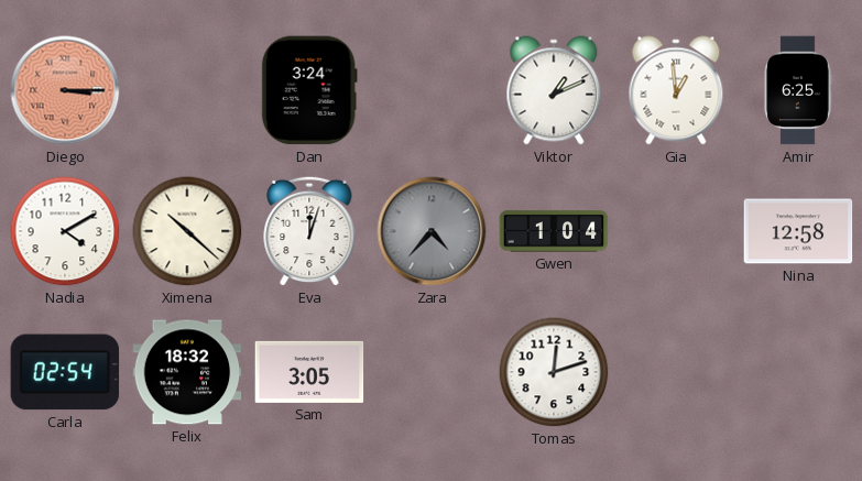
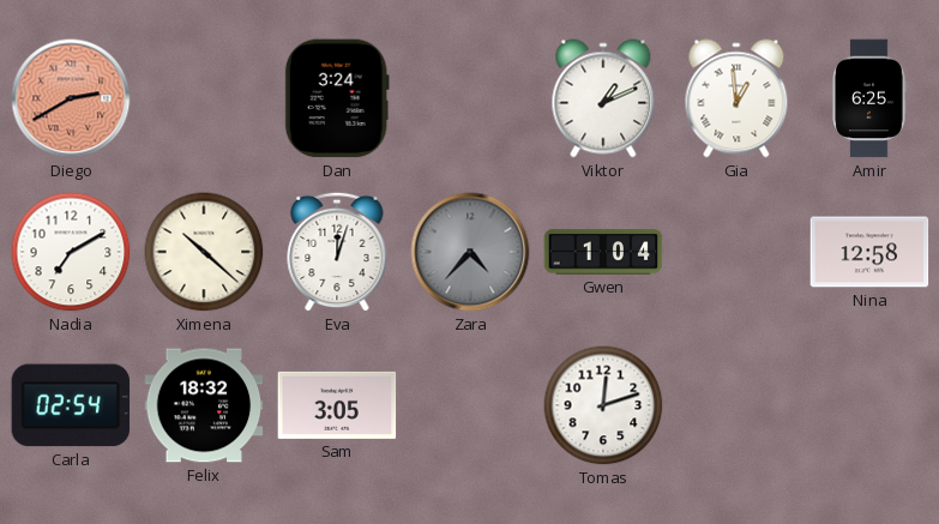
Diego: 3:15 -> 2:40
Nadia: 4:10 -> 7:10
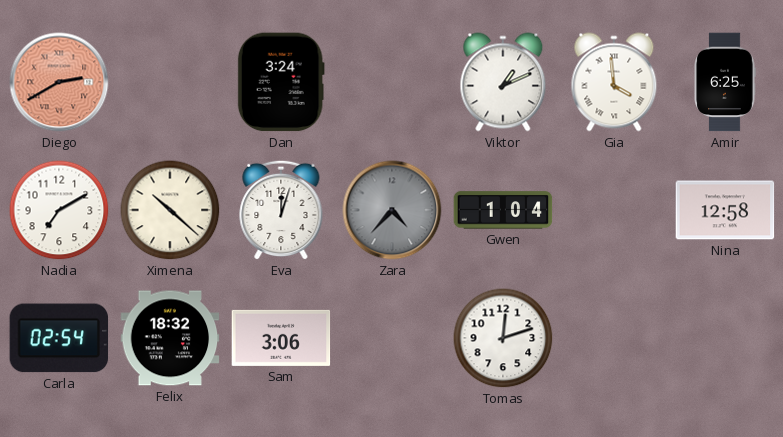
Gia: 12:59 -> 3:59
Sam: 3:05 -> 3:06
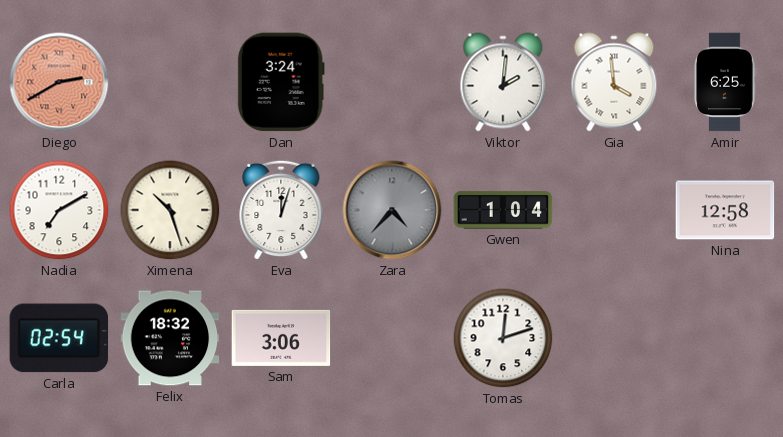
Viktor: 1:11 -> 2:01
Ximena: 10:22 -> 10:27
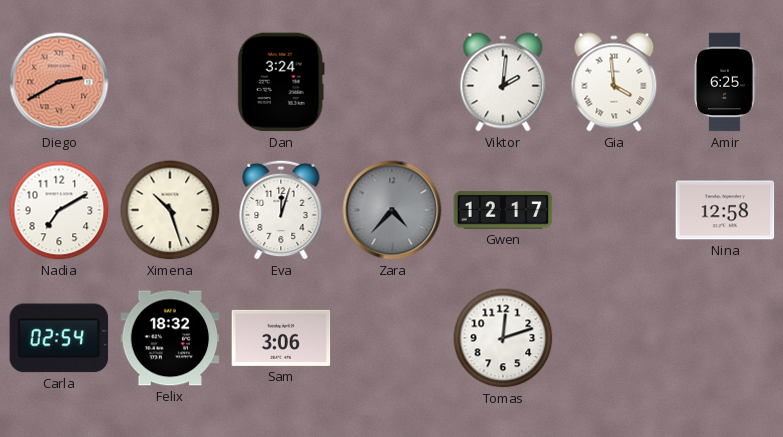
Gwen: 1:04 -> 12:17
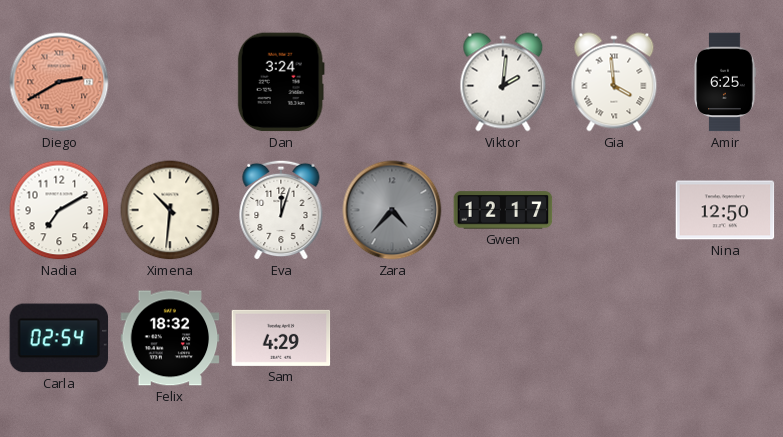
Ximena: 10:27 -> 10:31
Nina: 12:58 -> 12:50
Sam: 3:06 -> 4:29
Tomas: 12:12 -> none
